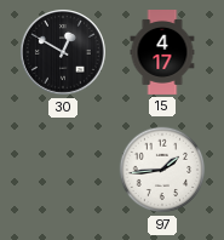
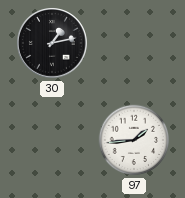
30: 12:50 -> 1:13
15: 4:17 -> none
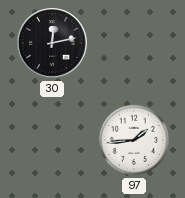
30: 1:13 -> 12:13
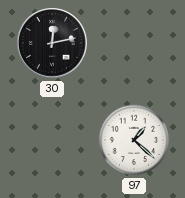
97: 1:44 -> 1:22
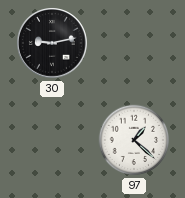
30: 12:13 -> 9:13
